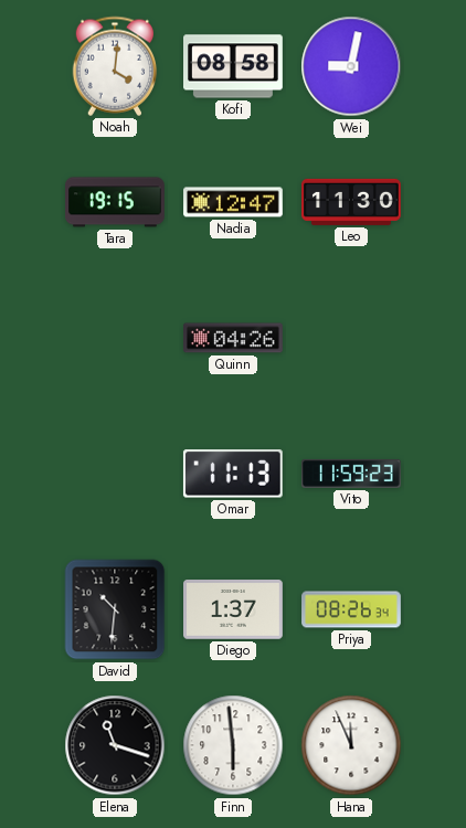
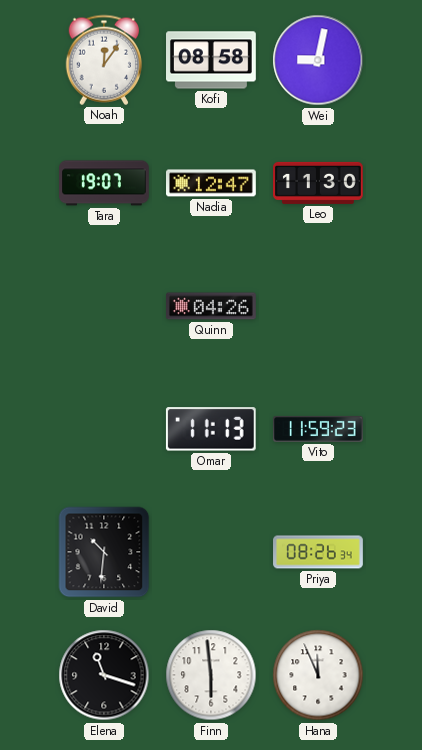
Noah: 4:01 -> 12:06
Tara: 19:15 -> 19:07
Diego: 1:37 -> none
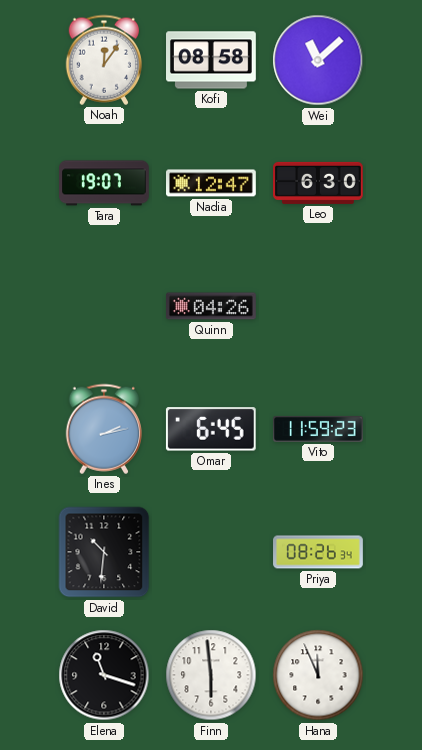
Wei: 9:02 -> 11:08
Leo: 11:30 -> 6:30
Ines: none -> 2:13
Omar: 11:13 -> 6:45
